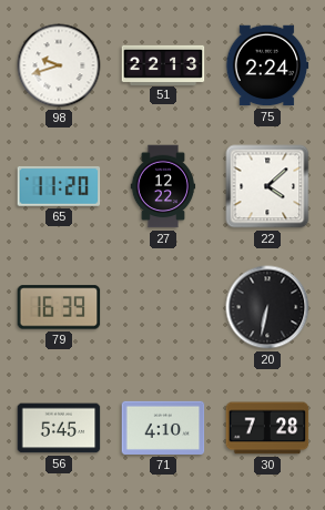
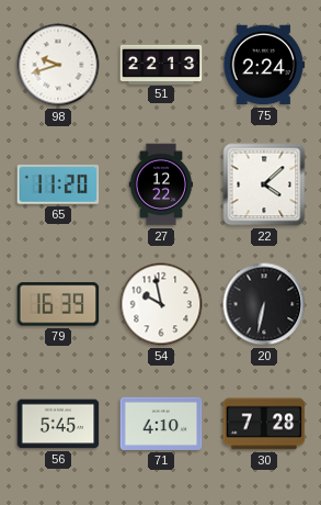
54: none -> 9:58
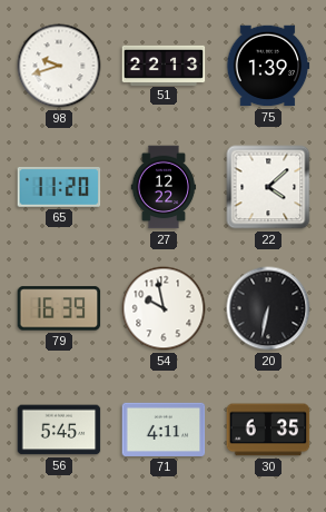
75: 2:24 -> 1:39
71: 4:10 -> 4:11
30: 7:28 -> 6:35
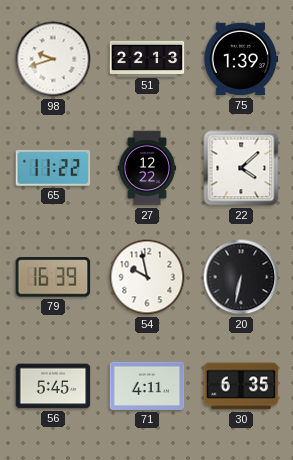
65: 11:20 -> 11:22
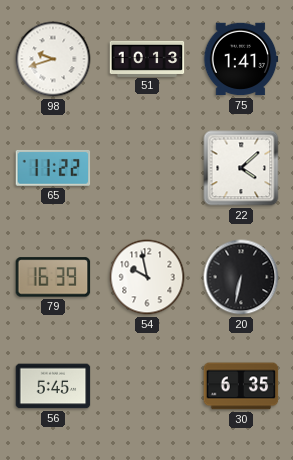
51: 22:13 -> 10:13
75: 1:39 -> 1:41
27: 12:22 -> none
71: 4:11 -> none
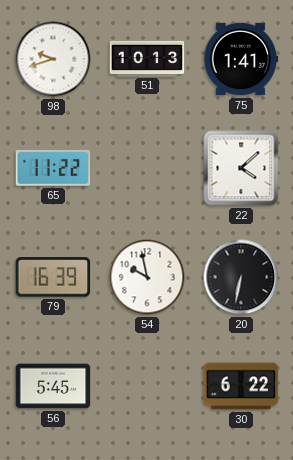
30: 6:35 -> 6:22
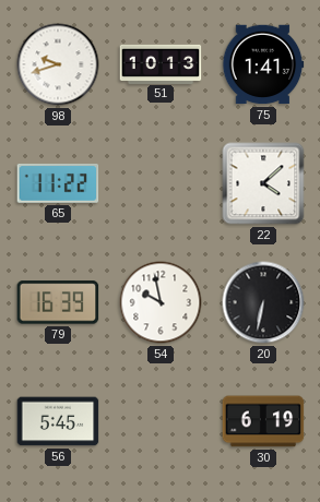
30: 6:22 -> 6:19
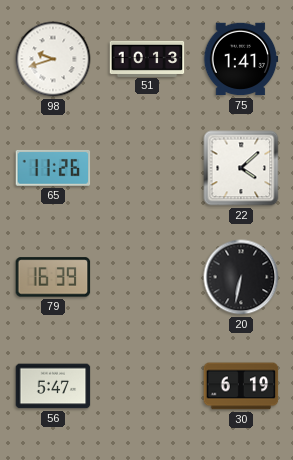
65: 11:22 -> 11:26
54: 9:58 -> none
56: 5:45 -> 5:47
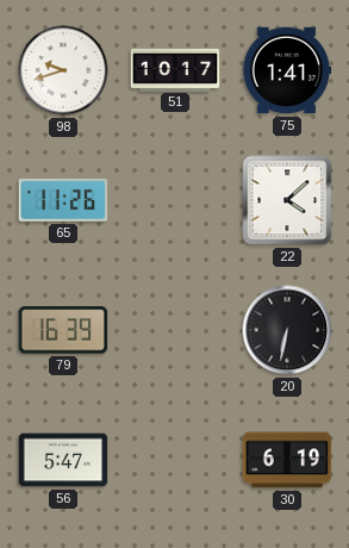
51: 10:13 -> 10:17
